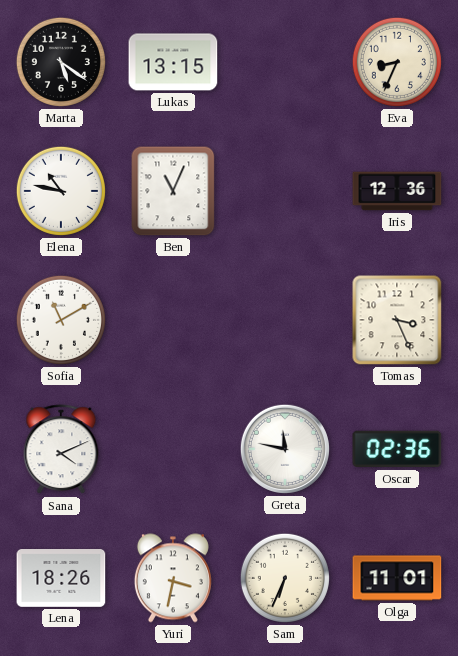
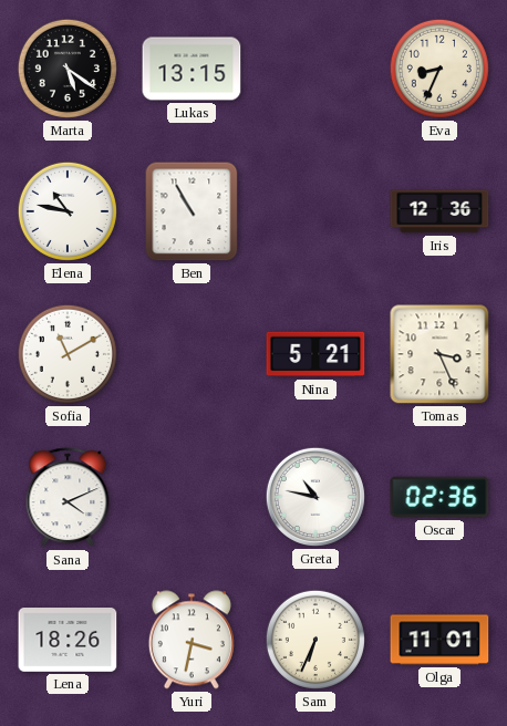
Ben: 11:04 -> 10:55
Nina: none -> 5:21
Greta: 11:47 -> 10:47
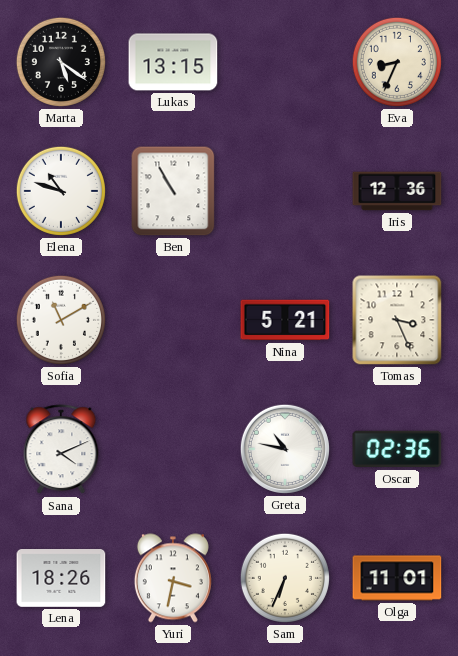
Elena: 10:47 -> 10:48
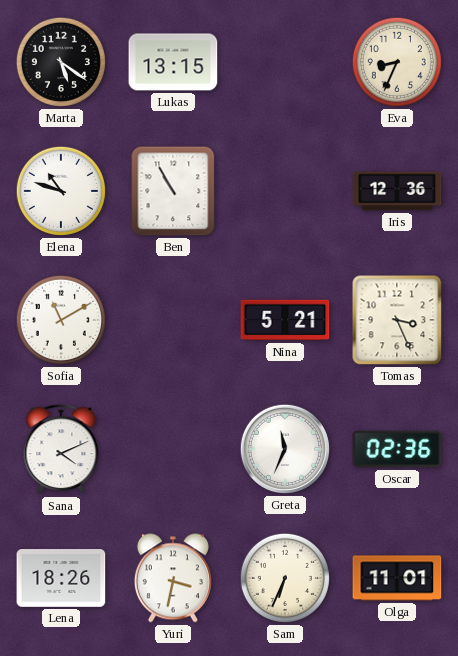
Greta: 10:47 -> 11:34
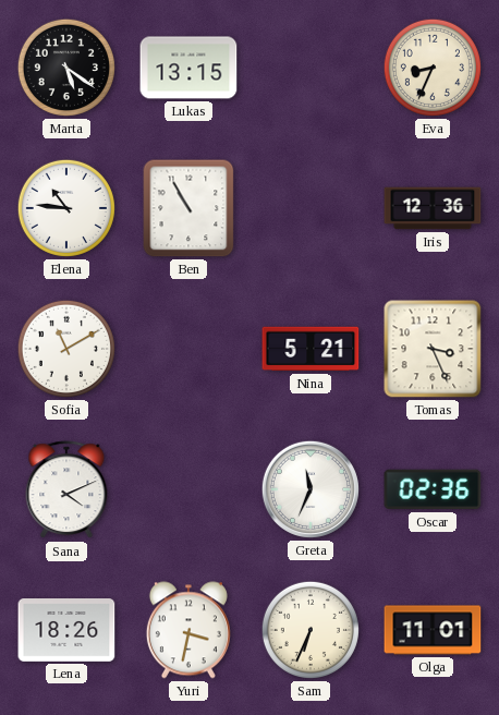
Elena: 10:48 -> 10:46
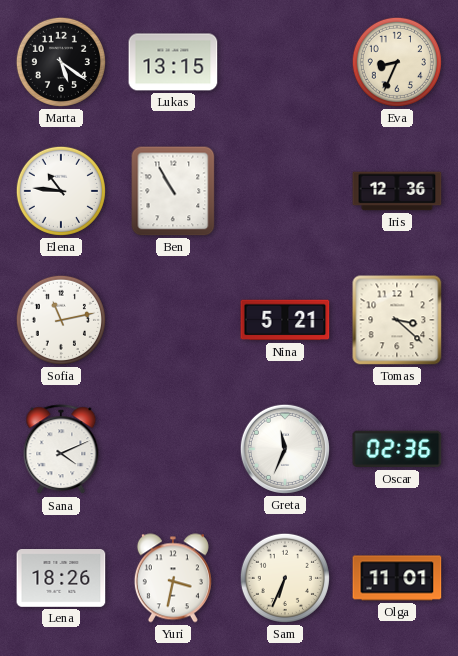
Sofia: 11:10 -> 11:13
Tomas: 3:26 -> 3:22
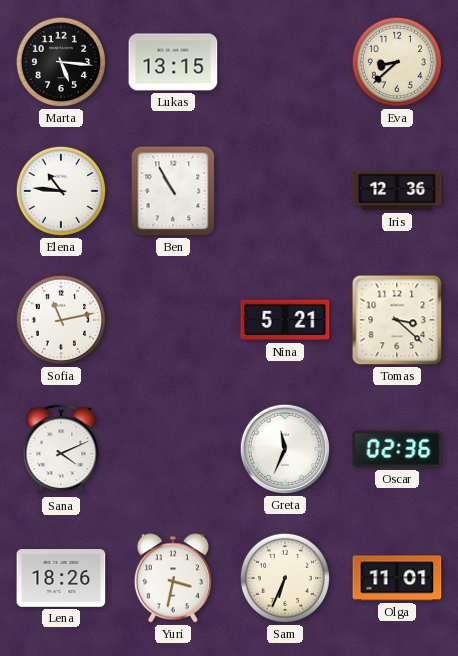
Marta: 5:21 -> 5:16
Eva: 8:34 -> 8:38
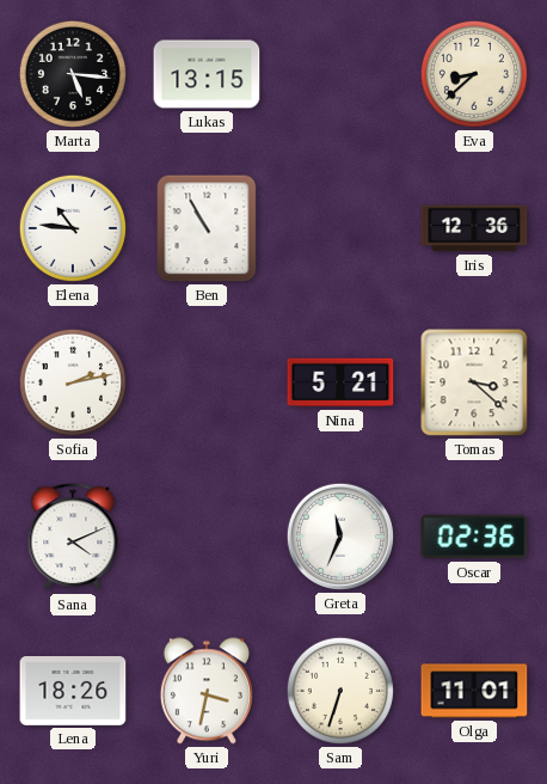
Sofia: 11:13 -> 2:13
Sam: 6:34 -> 6:33
